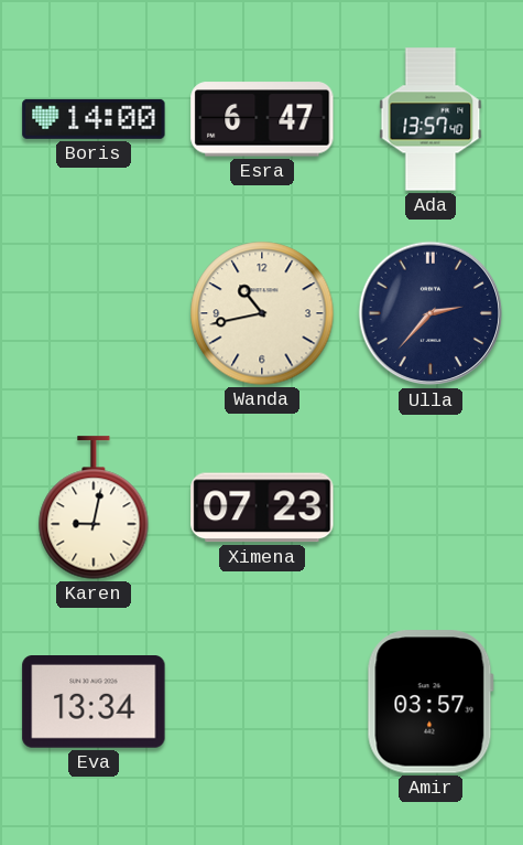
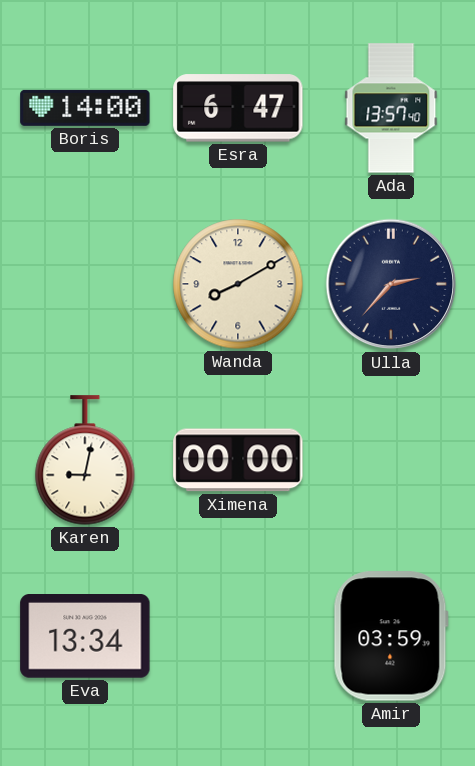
Wanda: 10:43 -> 8:10
Ximena: 07:23 -> 00:00
Amir: 03:57 -> 03:59
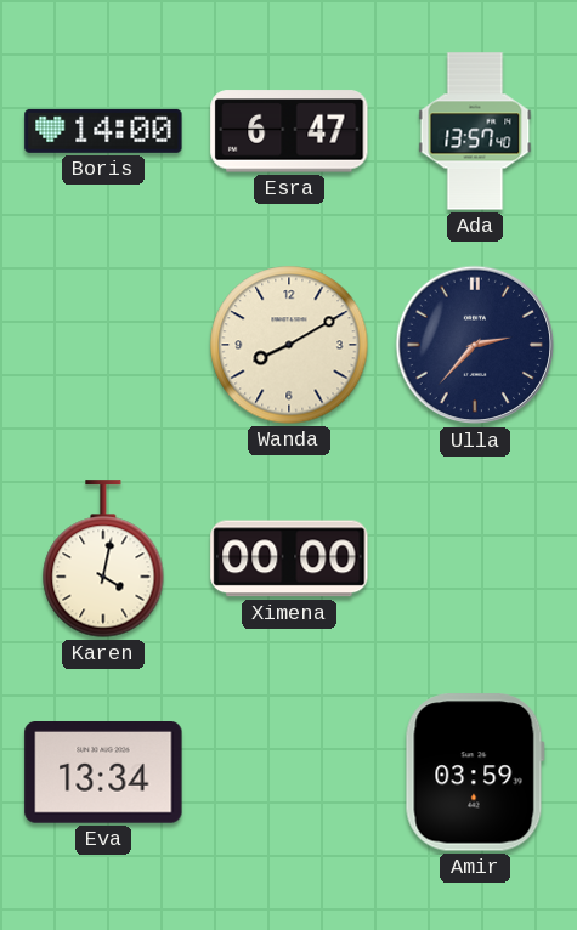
Karen: 9:02 -> 4:02
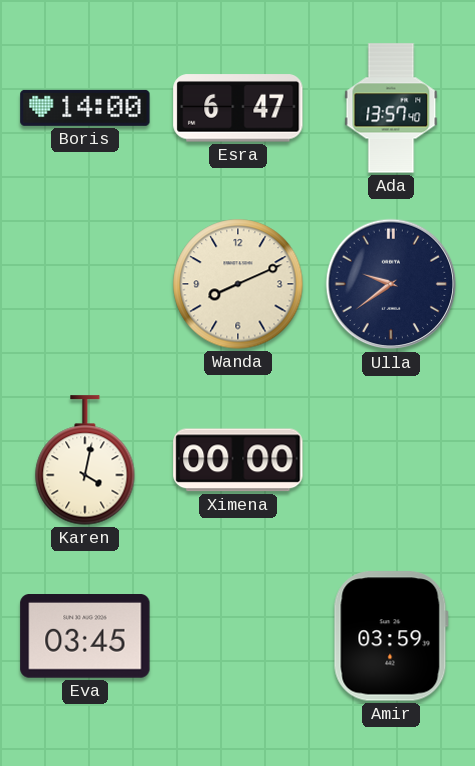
Wanda: 8:10 -> 8:11
Ulla: 2:37 -> 9:39
Eva: 13:34 -> 03:45
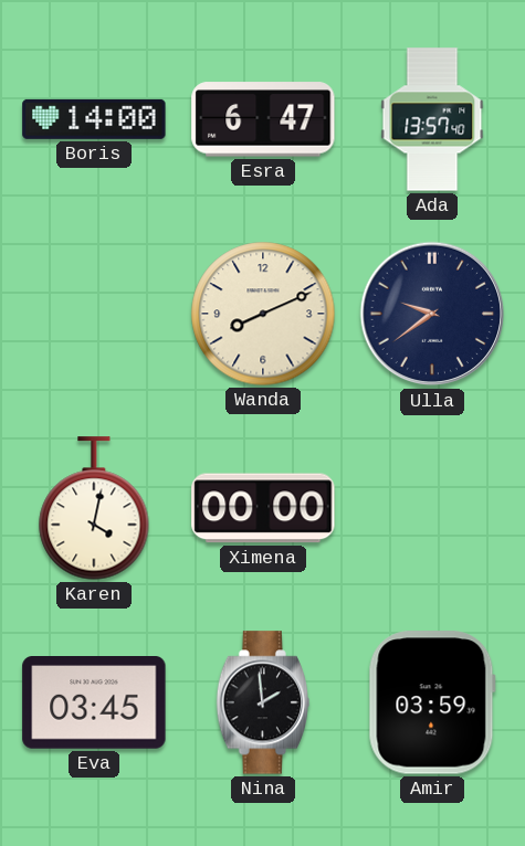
Nina: none -> 1:59
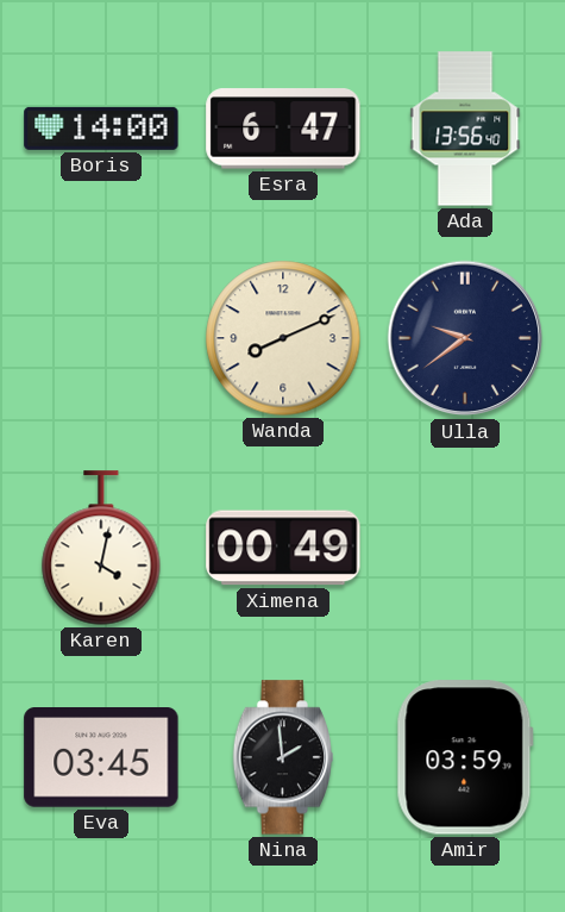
Ada: 13:57 -> 13:56
Ximena: 00:00 -> 00:49
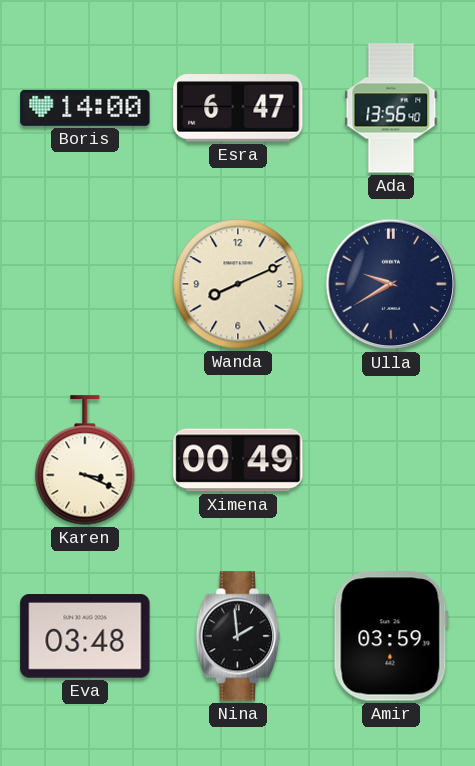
Ulla: 9:39 -> 9:40
Karen: 4:02 -> 3:19
Eva: 03:45 -> 03:48
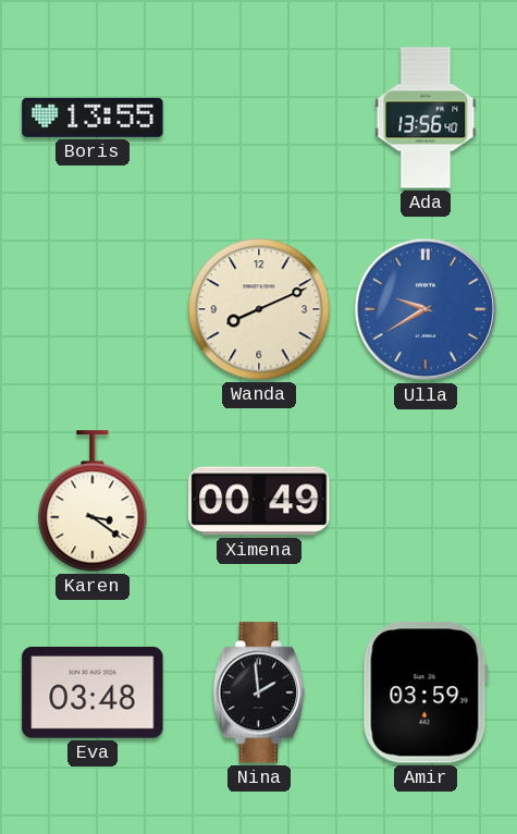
Boris: 14:00 -> 13:55
Esra: 6:47 -> none
Ulla dial: navy -> blue
Karen: 3:19 -> 3:21
